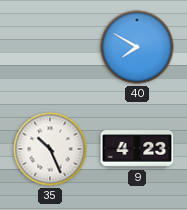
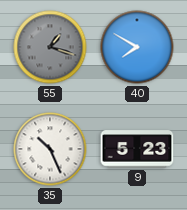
55: none -> 1:18
9: 4:23 -> 5:23
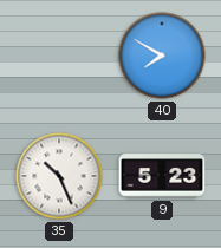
55: 1:18 -> none
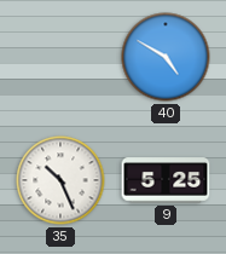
40: 7:50 -> 4:50
9: 5:23 -> 5:25
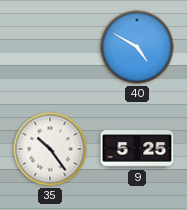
35: 10:26 -> 10:24
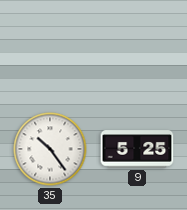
40: 4:50 -> none
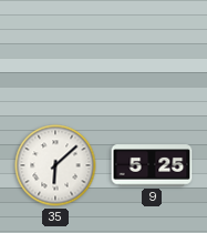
35: 10:24 -> 6:08
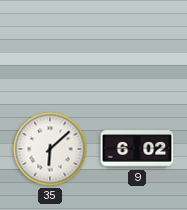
9: 5:25 -> 6:02
